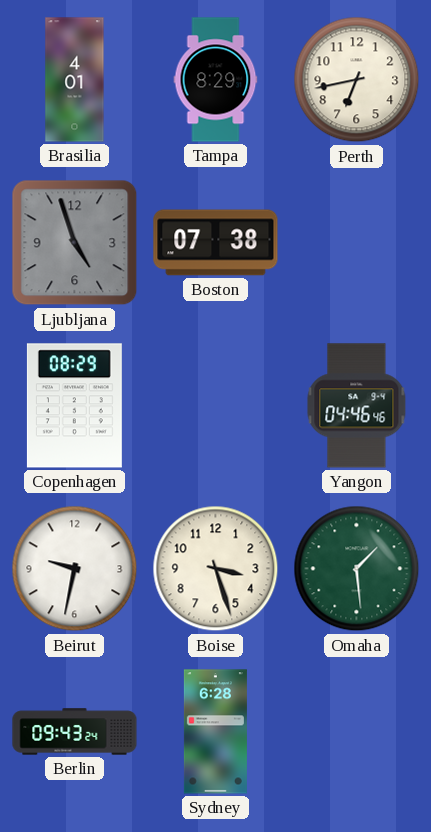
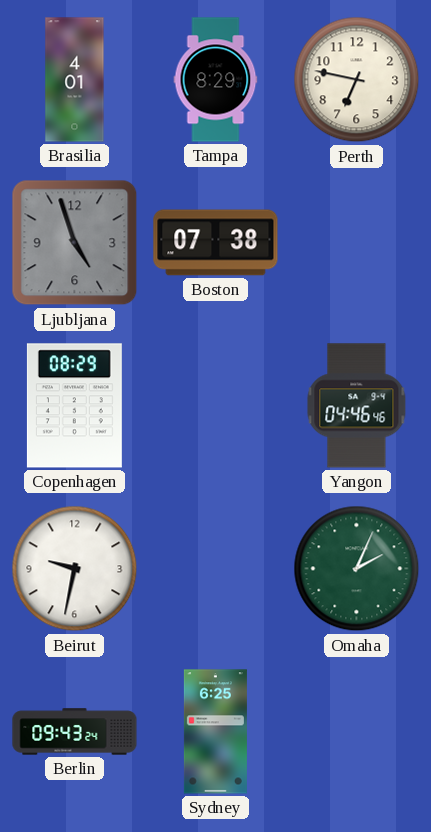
Perth: 6:43 -> 6:47
Boise: 3:27 -> none
Omaha: 1:29 -> 2:04
Sydney: 6:28 -> 6:25
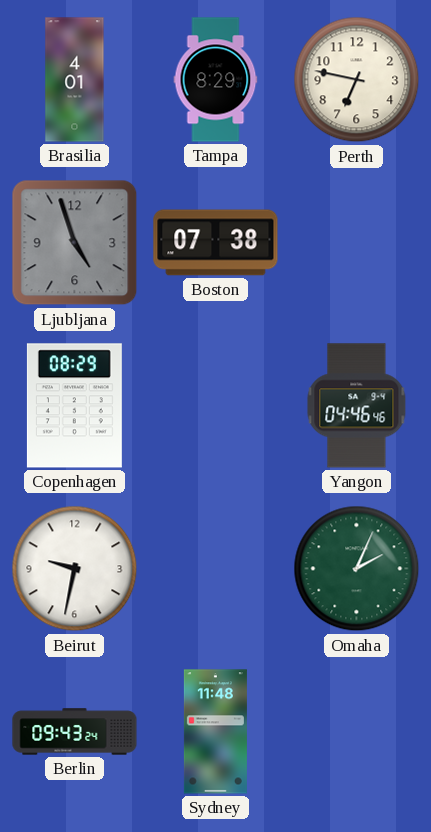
Sydney: 6:25 -> 11:48
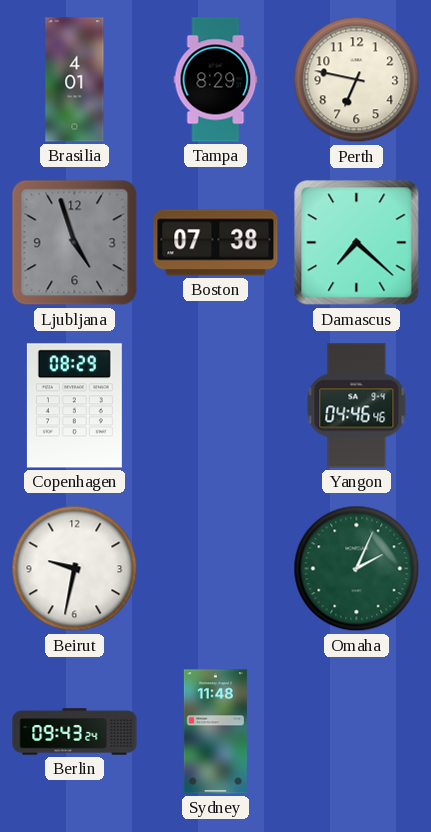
Damascus: none -> 7:22
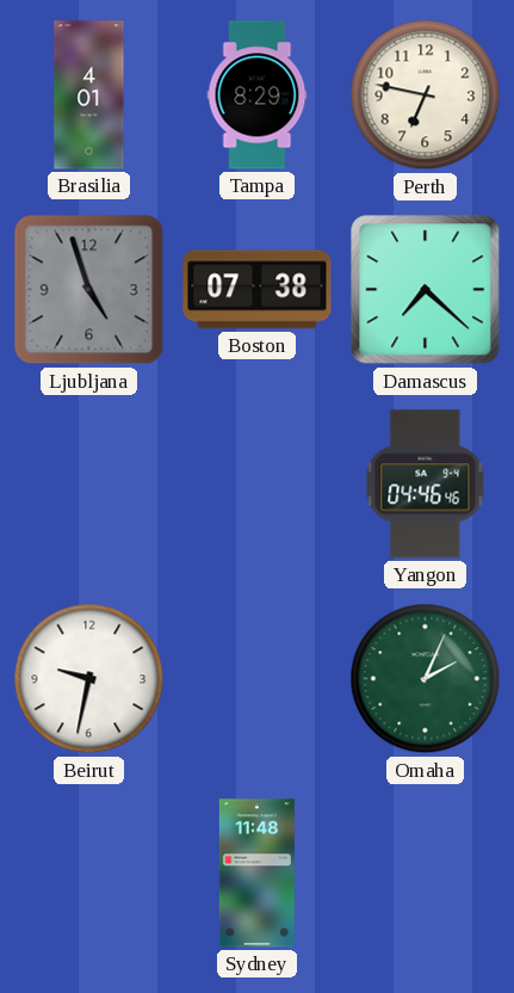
Copenhagen: 08:29 -> none
Berlin: 09:43 -> none
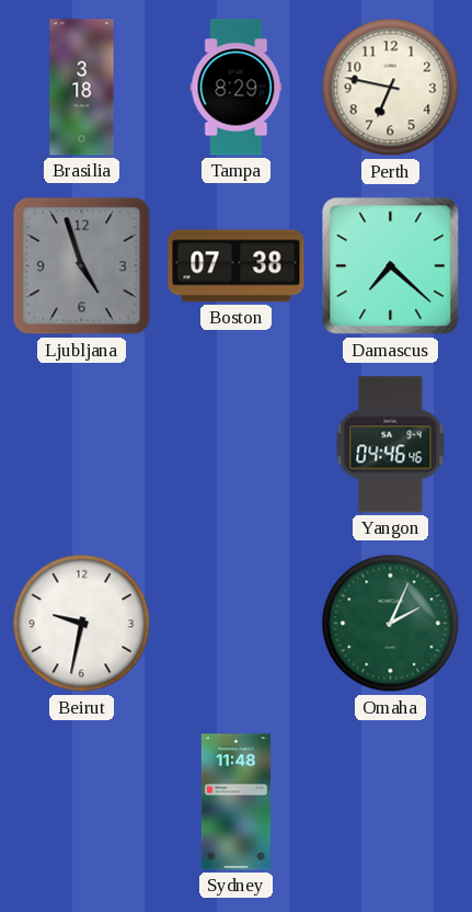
Brasilia: 4:01 -> 3:18
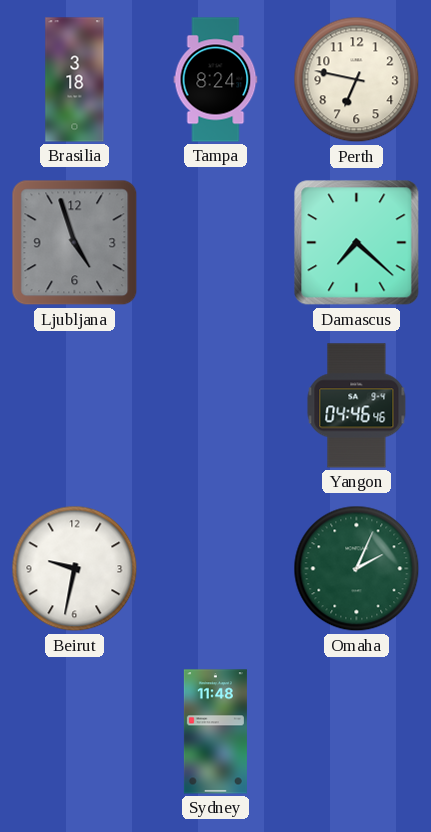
Tampa: 8:29 -> 8:24
Boston: 07:38 -> none
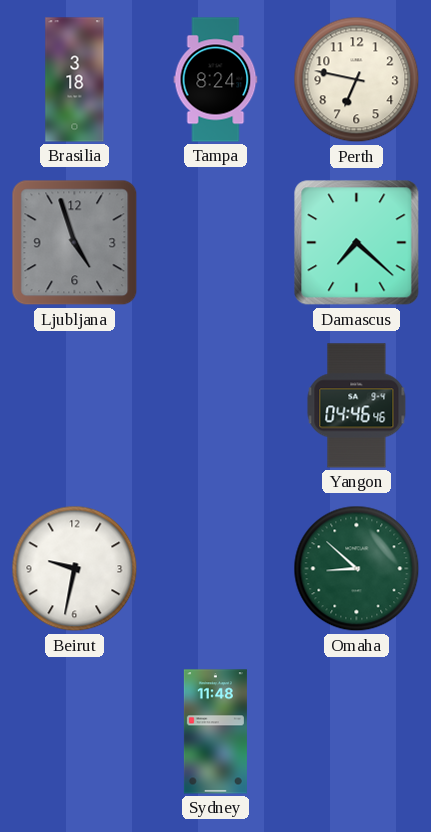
Omaha: 2:04 -> 8:52
